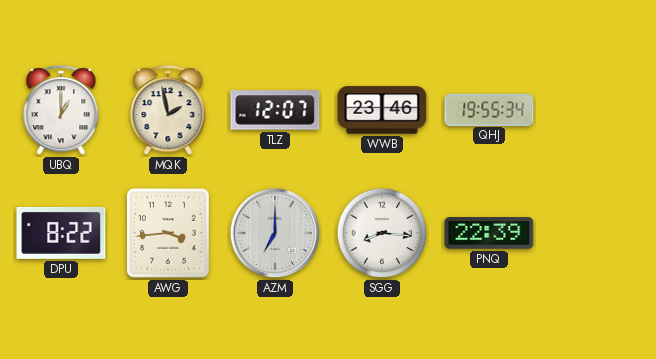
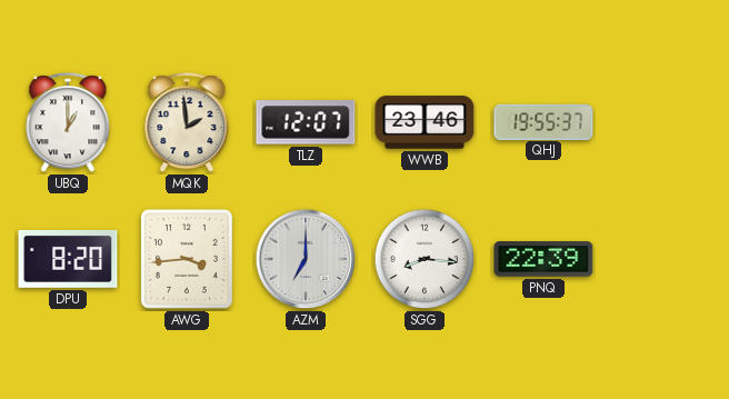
MQK: 1:58 -> 1:59
QHJ: 19:55:34 -> 19:55:37
DPU: 8:22 -> 8:20
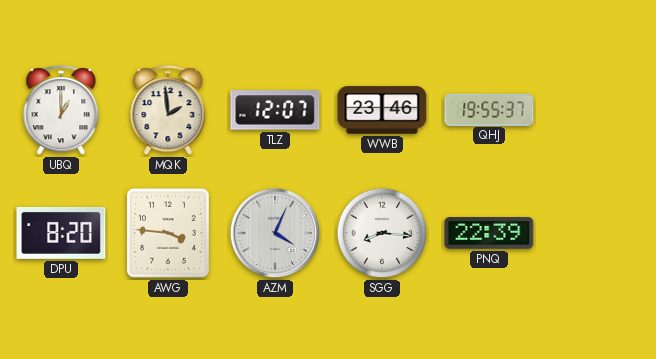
AWG: 3:44 -> 3:46
AZM: 7:00 -> 4:04
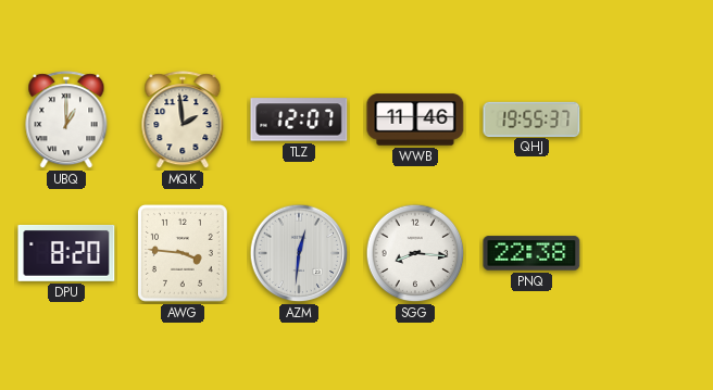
WWB: 23:46 -> 11:46
AZM: 4:04 -> 12:31
PNQ: 22:39 -> 22:38
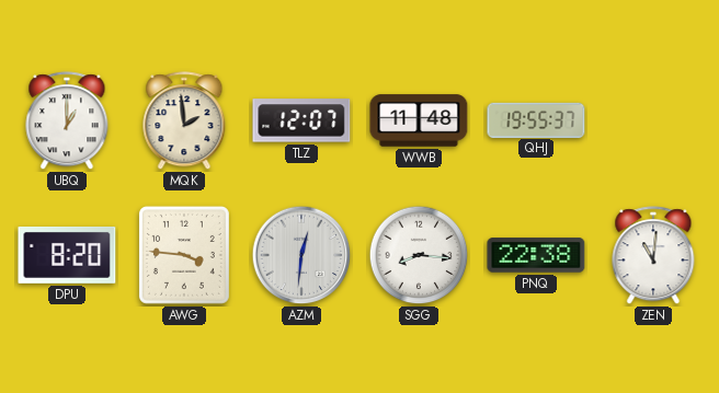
WWB: 11:46 -> 11:48
ZEN: none -> 11:01
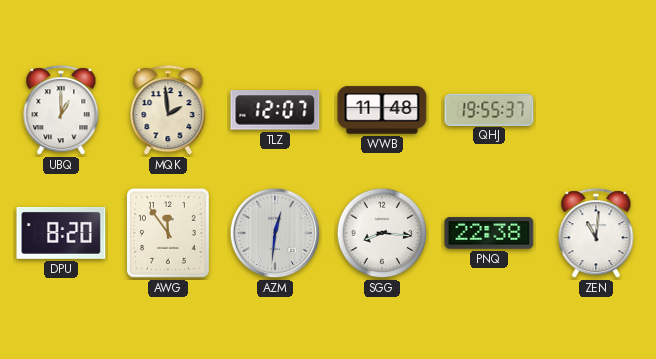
AWG: 3:46 -> 11:54
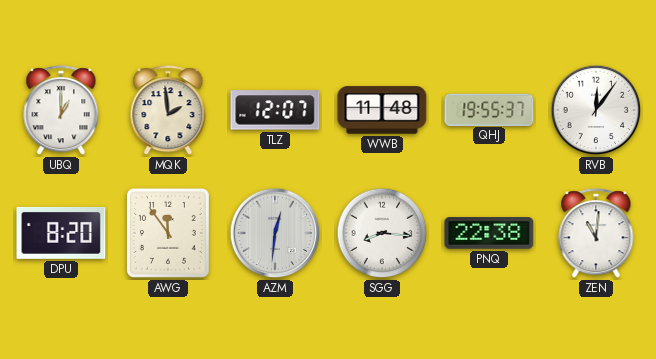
RVB: none -> 12:06
